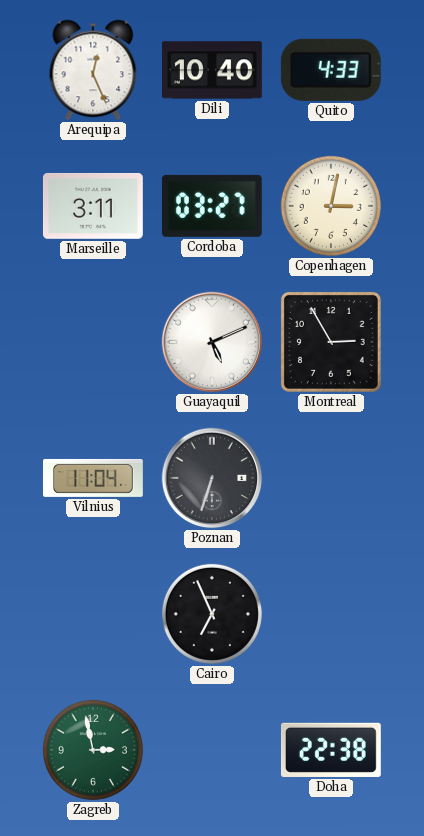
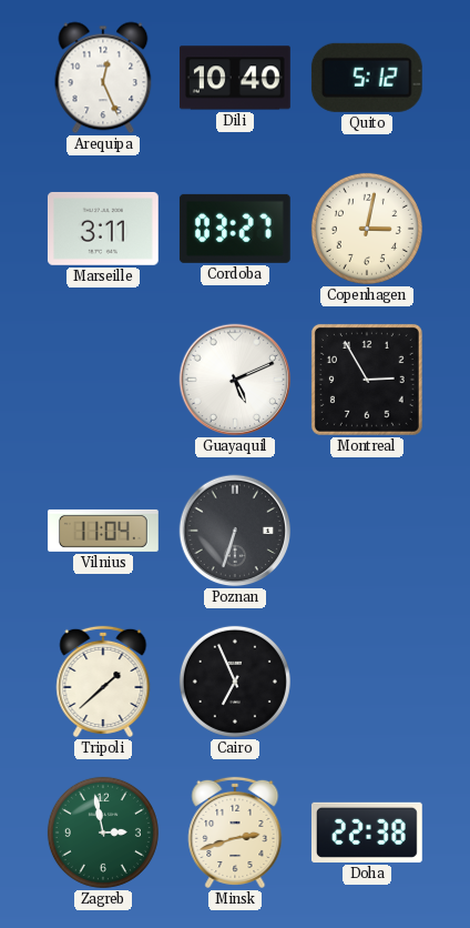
Quito: 4:33 -> 5:12
Tripoli: none -> 1:38
Minsk: none -> 2:42
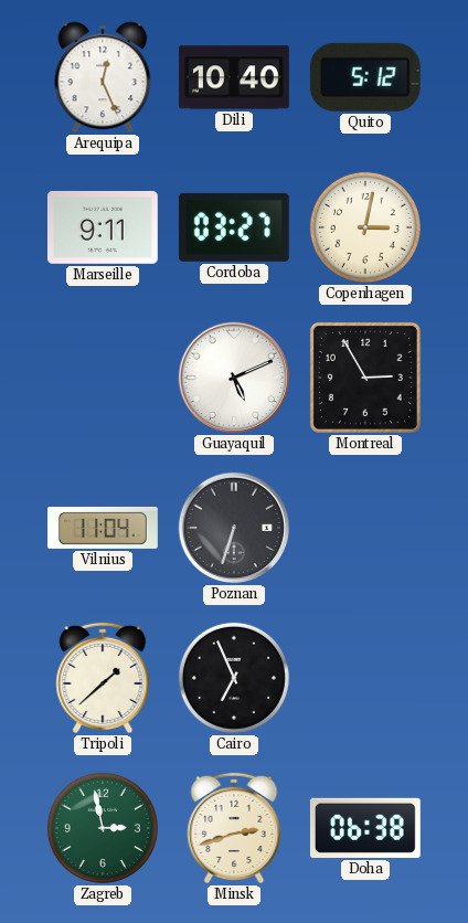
Marseille: 3:11 -> 9:11
Doha: 22:38 -> 06:38
